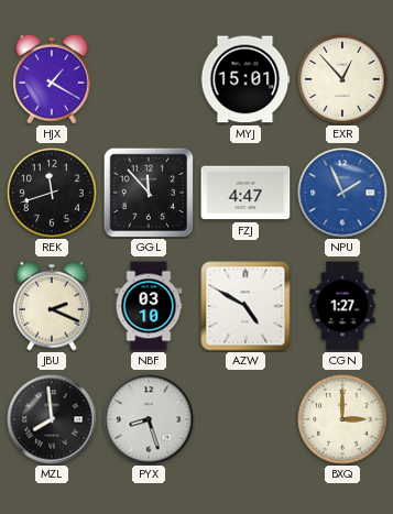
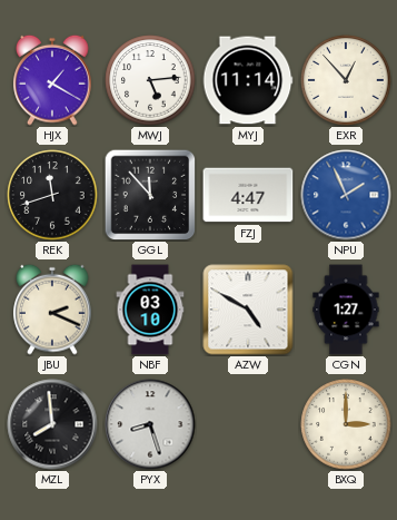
MWJ: none -> 5:14
MYJ: 15:01 -> 11:14
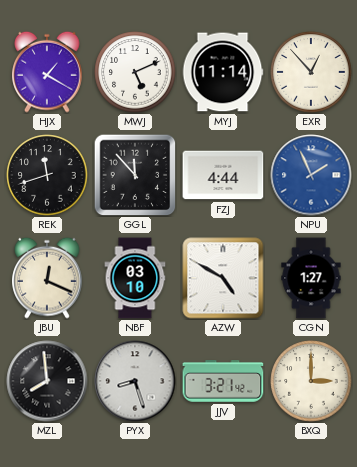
MWJ: 5:14 -> 5:11
FZJ: 4:47 -> 4:44
JBU: 2:19 -> 12:19
JJV: none -> 3:21
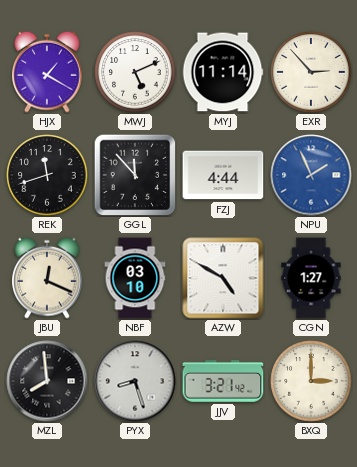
EXR: 12:53 -> 2:53
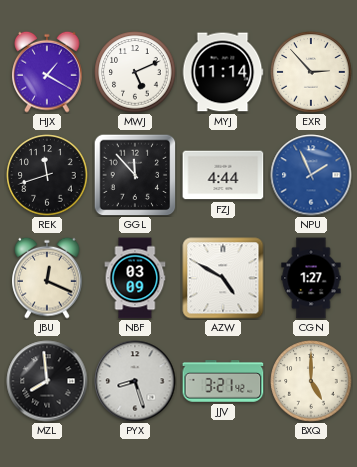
NBF: 03:10 -> 03:09
BXQ: 3:00 -> 5:00
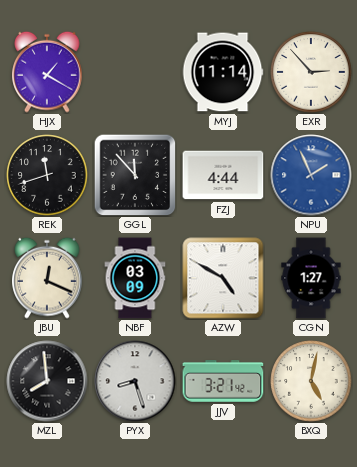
MWJ: 5:11 -> none
BXQ: 5:00 -> 5:02
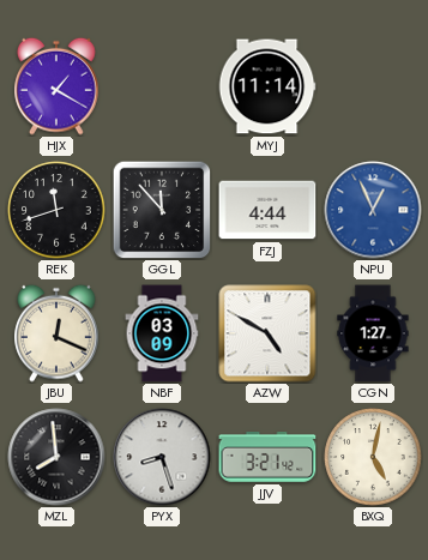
EXR: 2:53 -> none
NPU: 1:56 -> 12:56
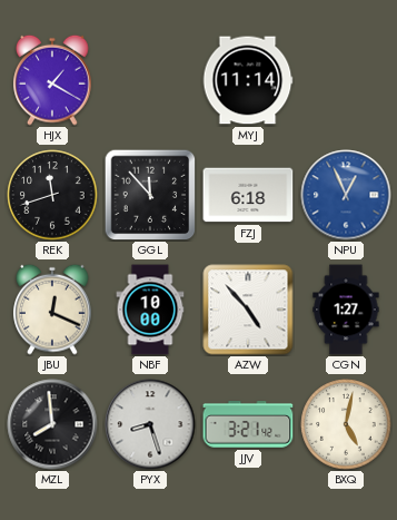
FZJ: 4:44 -> 6:18
NBF: 03:09 -> 10:00
AZW: 4:50 -> 4:53
